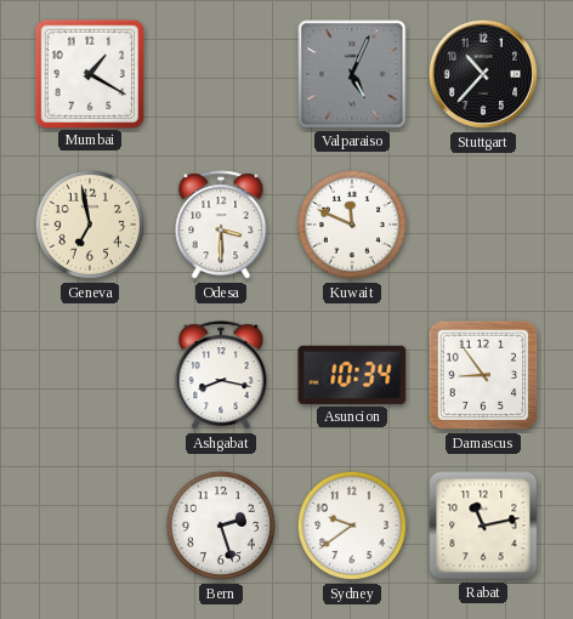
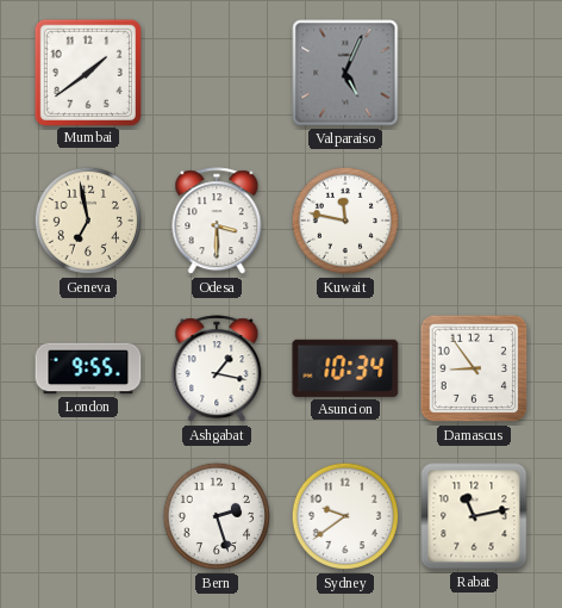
Mumbai: 1:20 -> 1:39
Stuttgart: 10:37 -> none
Kuwait: 11:49 -> 11:47
London: none -> 9:55
Ashgabat: 8:17 -> 1:17
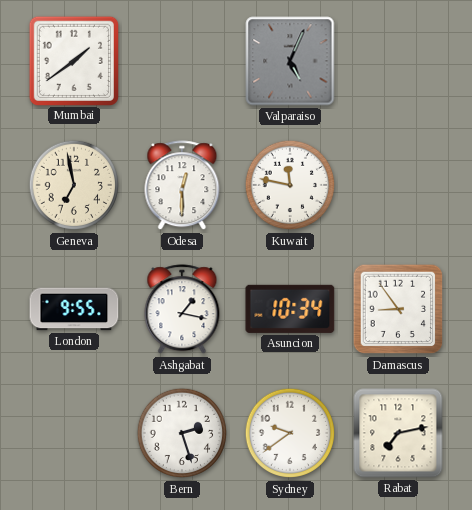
Odesa: 3:30 -> 12:30
Rabat: 11:13 -> 7:13
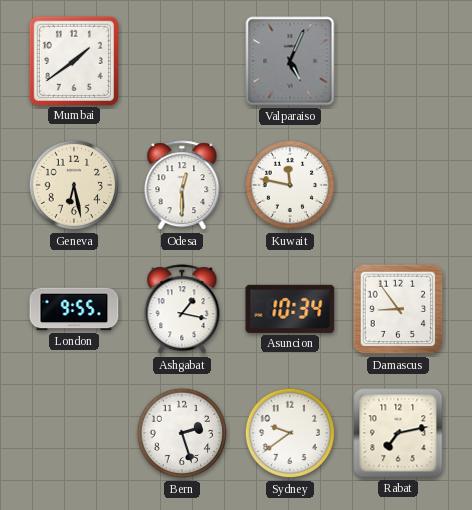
Geneva: 6:58 -> 6:28
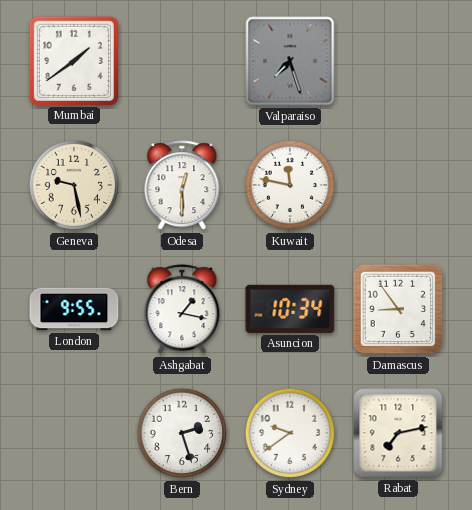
Valparaiso: 5:04 -> 7:27
Geneva: 6:28 -> 9:28
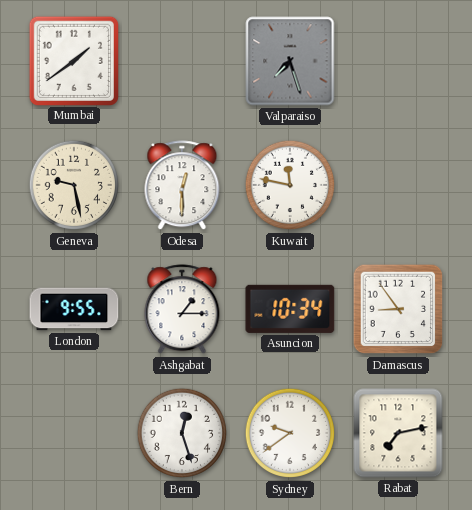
Ashgabat: 1:17 -> 1:15
Bern: 2:27 -> 12:27
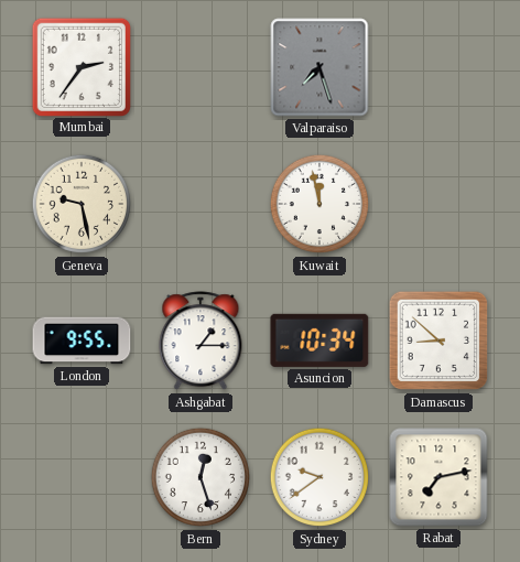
Mumbai: 1:39 -> 2:36
Odesa: 12:30 -> none
Kuwait: 11:47 -> 11:58
Damascus: 8:54 -> 8:52
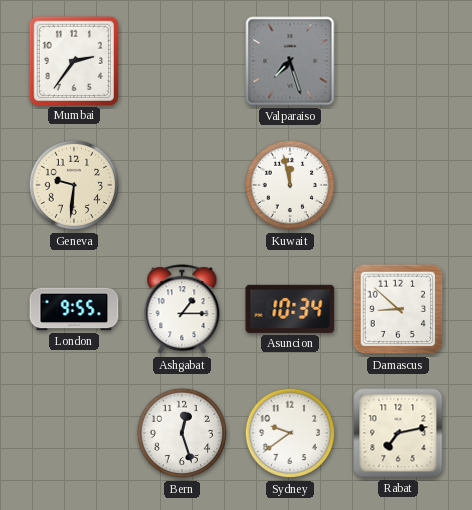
Geneva: 9:28 -> 9:31
